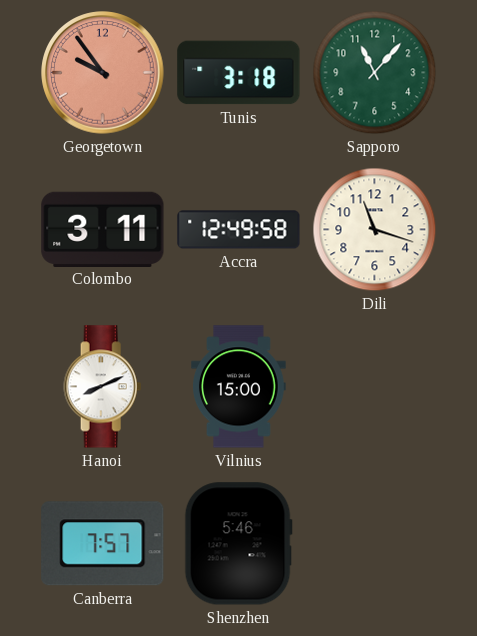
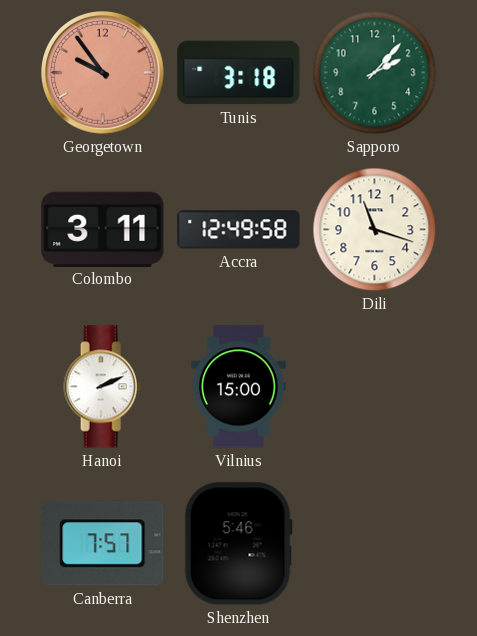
Sapporo: 11:07 -> 2:07
Hanoi: 8:11 -> 2:11
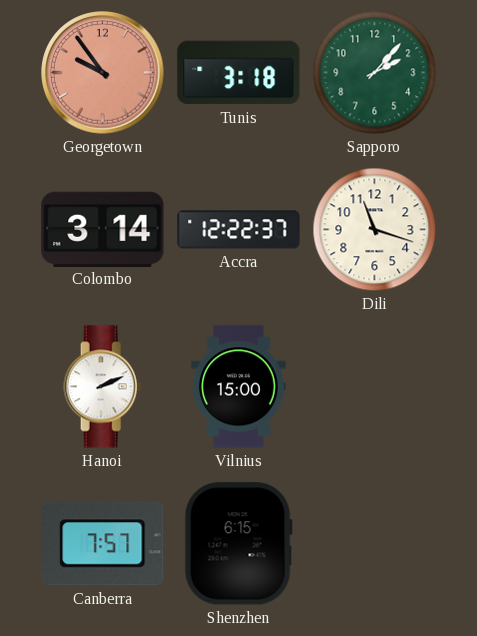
Colombo: 3:11 -> 3:14
Accra: 12:49 -> 12:22
Shenzhen: 5:46 -> 6:15
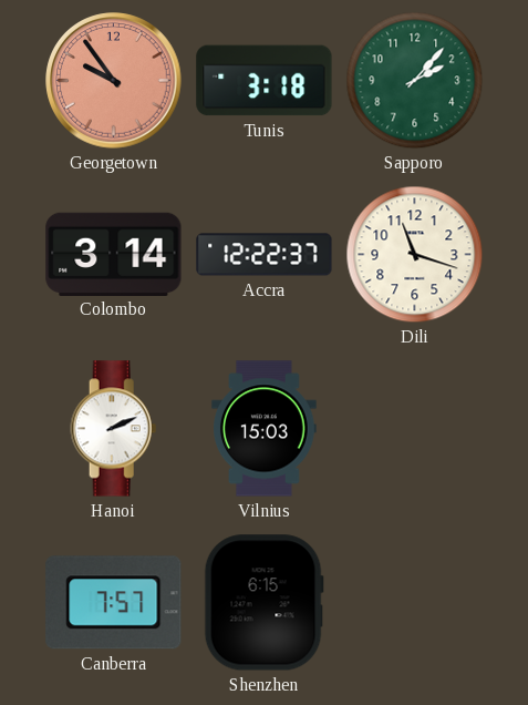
Vilnius: 15:00 -> 15:03
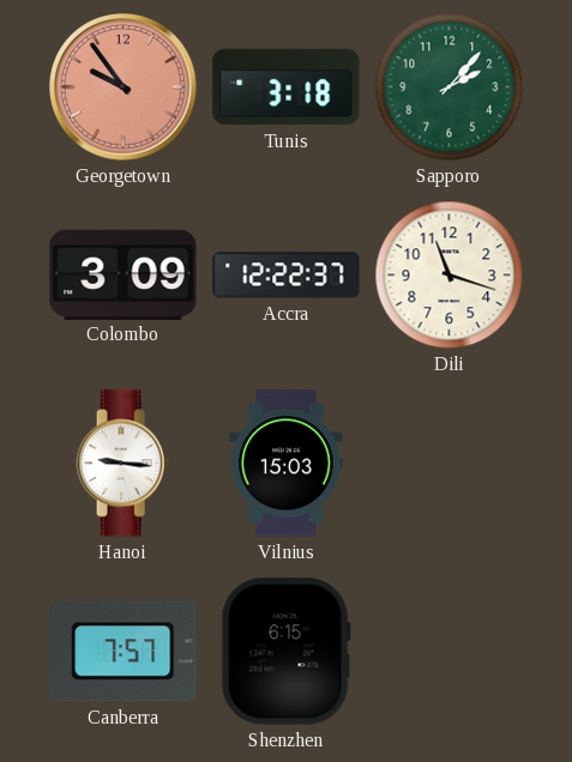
Colombo: 3:14 -> 3:09
Hanoi: 2:11 -> 9:16
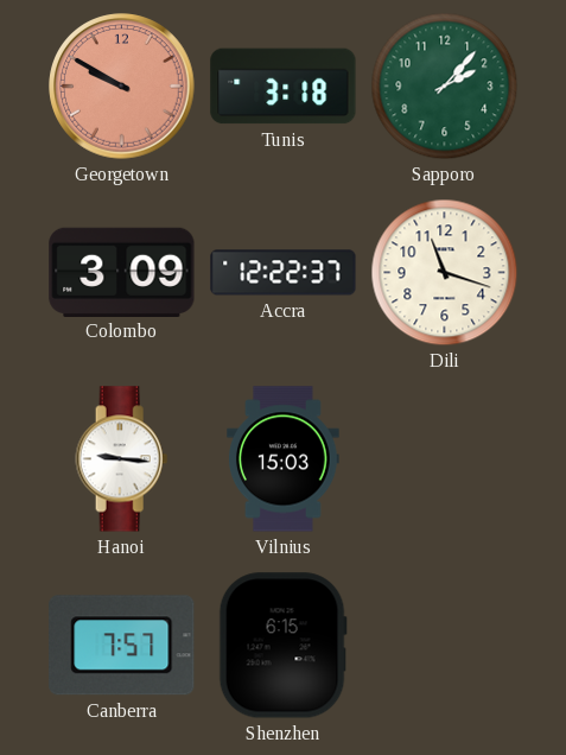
Georgetown: 9:54 -> 9:50
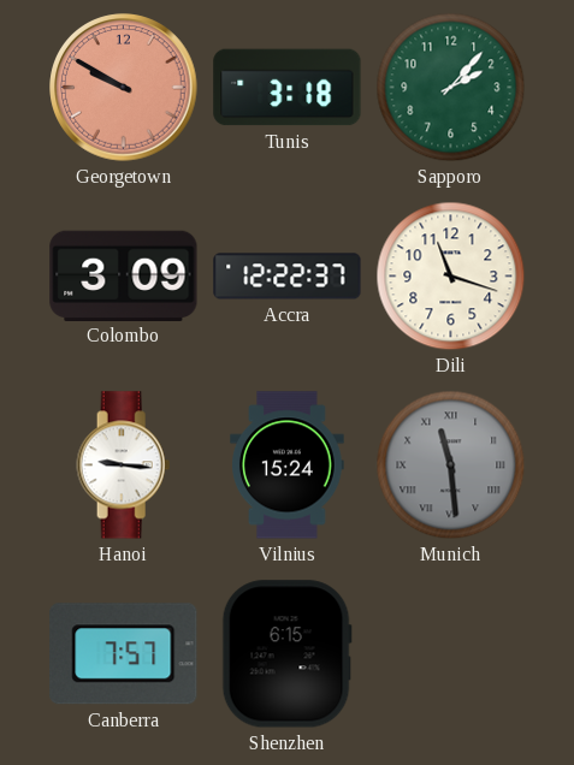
Vilnius: 15:03 -> 15:24
Munich: none -> 11:29
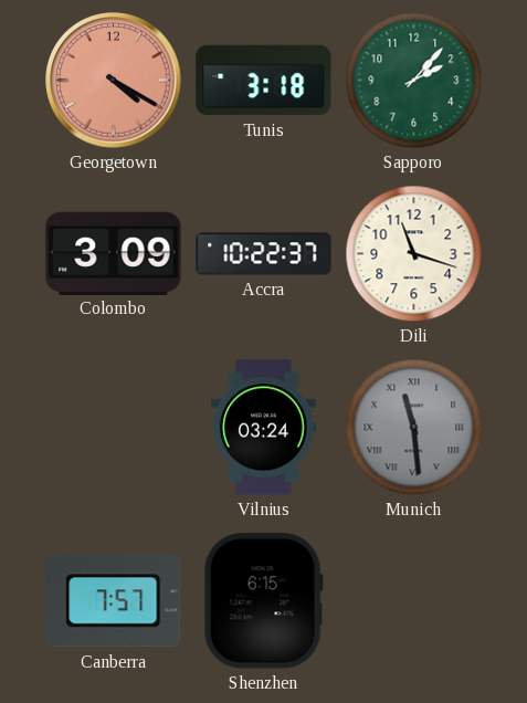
Georgetown: 9:50 -> 4:20
Accra: 12:22 -> 10:22
Hanoi: 9:16 -> none
Vilnius: 15:24 -> 03:24
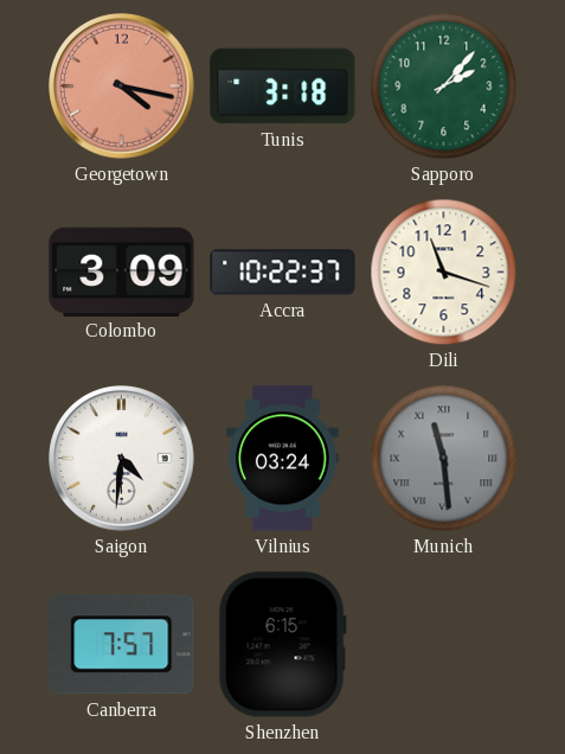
Georgetown: 4:20 -> 4:17
Saigon: none -> 4:31
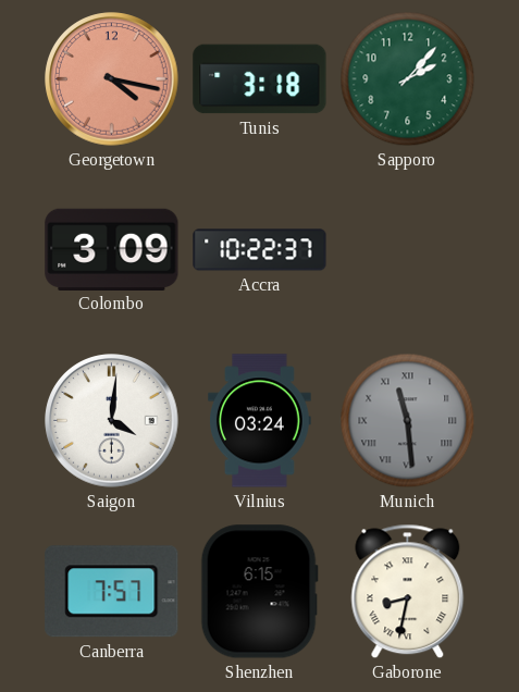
Dili: 11:18 -> none
Saigon: 4:31 -> 4:01
Gaborone: none -> 8:32
